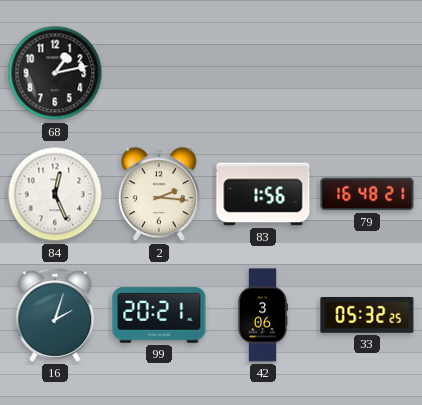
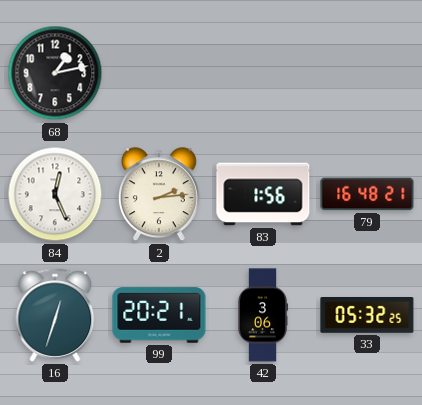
2: 2:16 -> 2:14
16: 2:03 -> 12:33
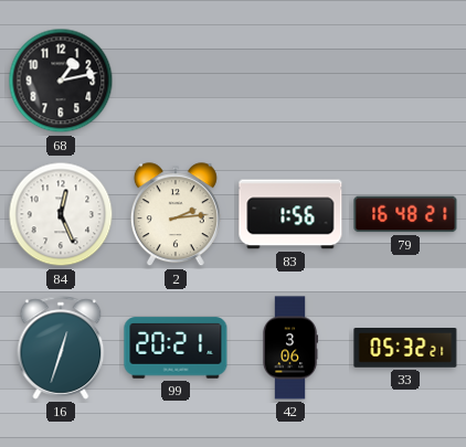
33: 05:32:25 -> 05:32:21
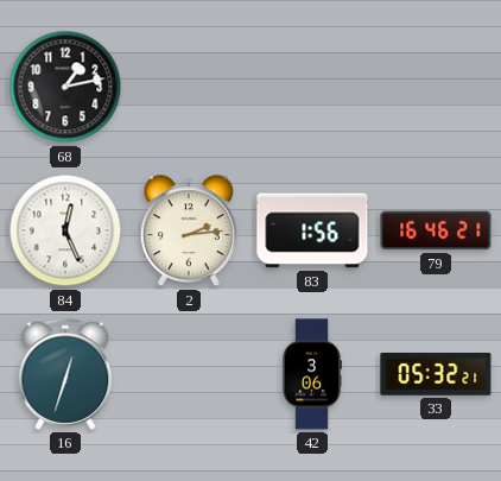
79: 16:48 -> 16:46
99: 20:21 -> none
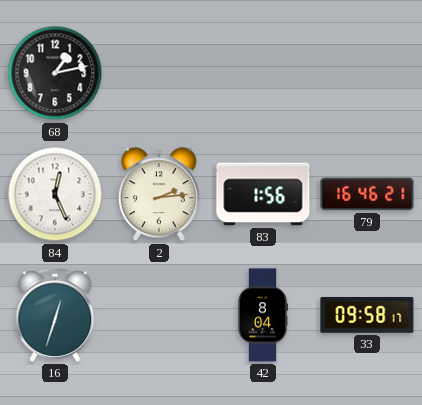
42: 3:06 -> 8:04
33: 05:32 -> 09:58
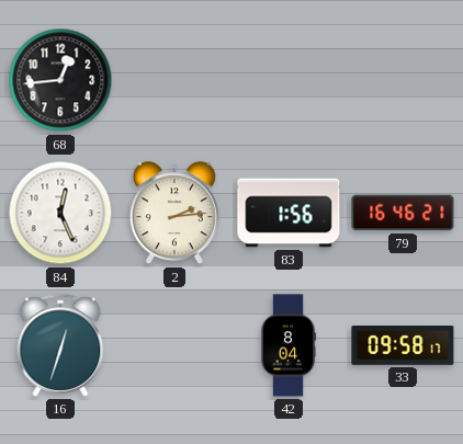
68: 1:13 -> 12:44
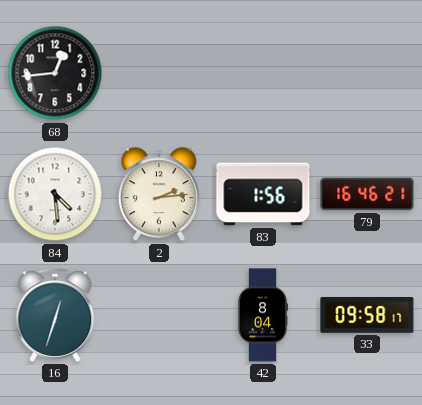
84: 12:26 -> 4:29
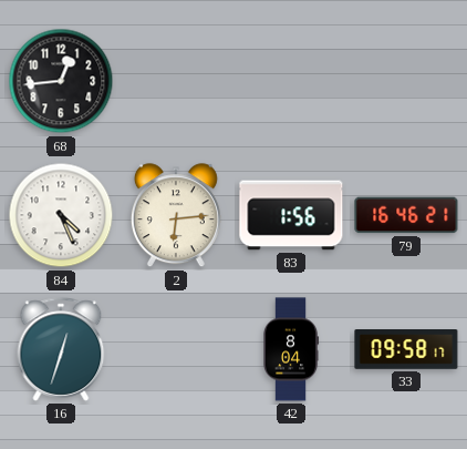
84: 4:29 -> 4:26
2: 2:14 -> 6:14
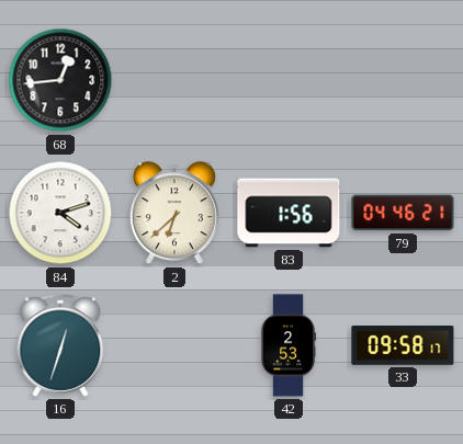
84: 4:26 -> 4:12
2: 6:14 -> 6:38
79: 16:46 -> 04:46
42: 8:04 -> 2:53
